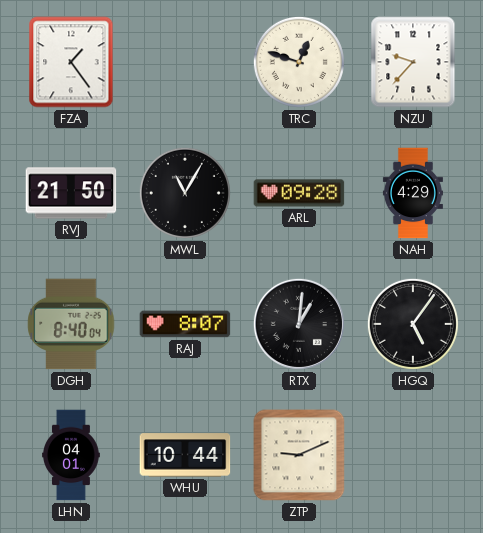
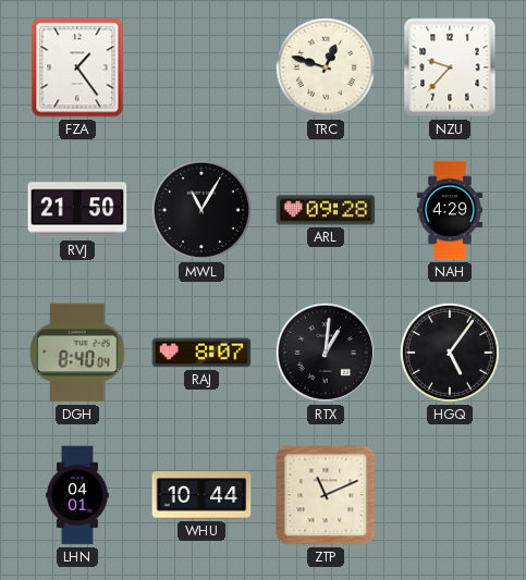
ZTP: 9:11 -> 11:11
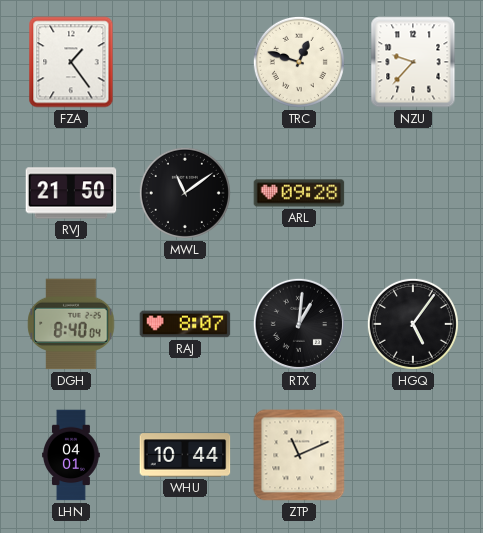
MWL: 11:05 -> 11:09
NAH: 4:29 -> none
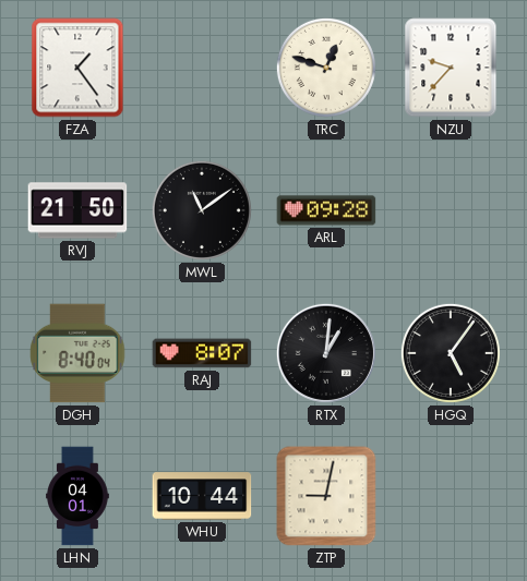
ZTP: 11:11 -> 9:02
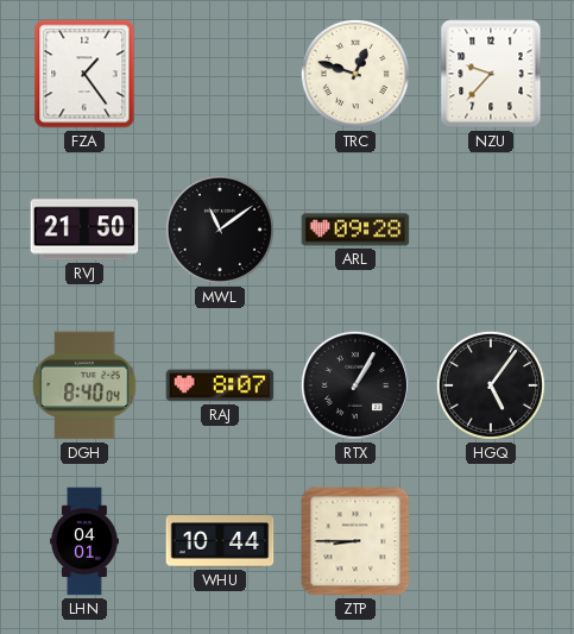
RTX: 1:01 -> 1:05
ZTP: 9:02 -> 8:45
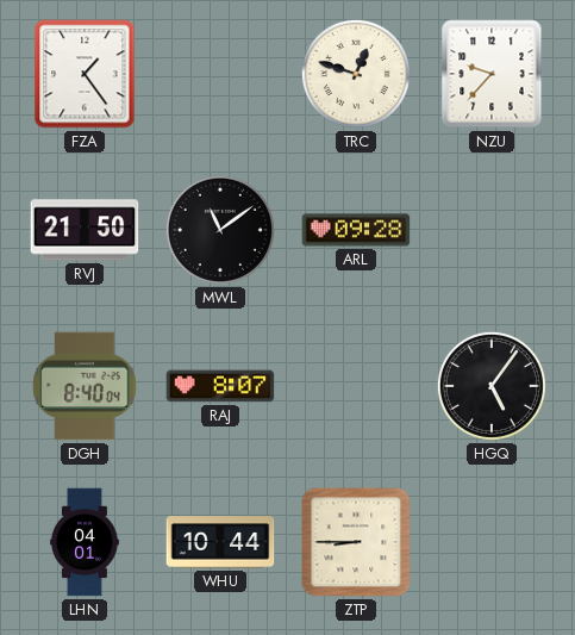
RTX: 1:05 -> none
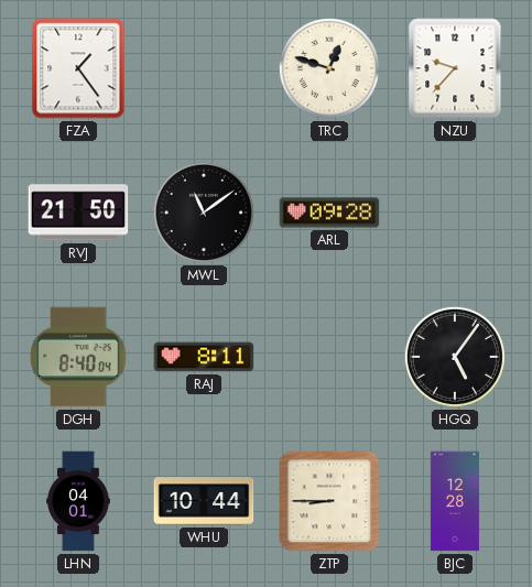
RAJ: 8:07 -> 8:11
BJC: none -> 12:28
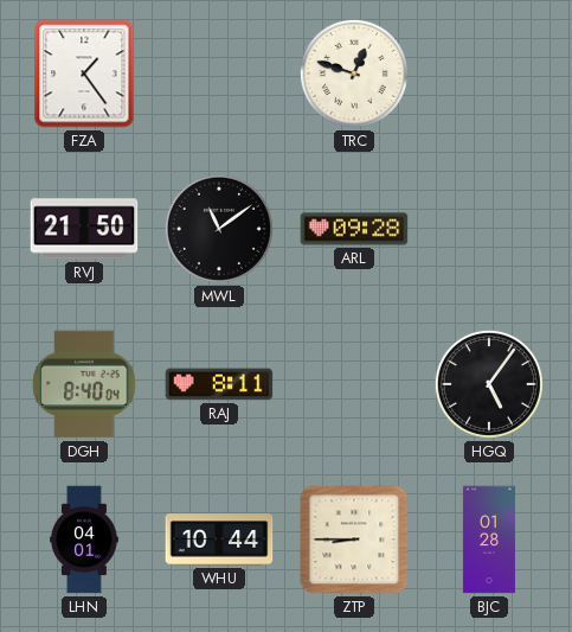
NZU: 9:37 -> none
BJC: 12:28 -> 01:28
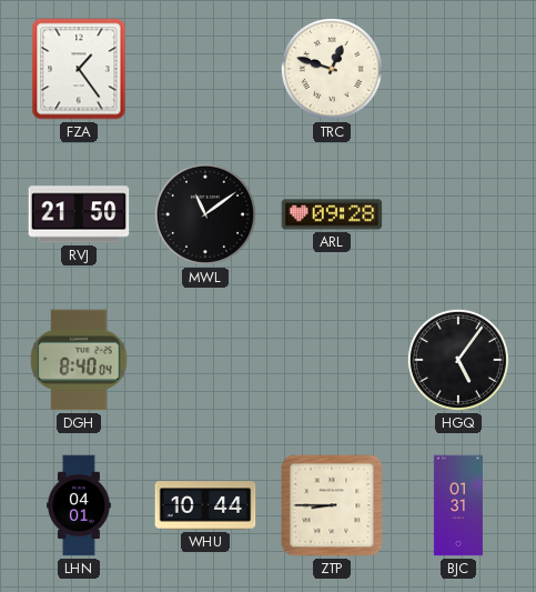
RAJ: 8:11 -> none
BJC: 01:28 -> 01:31
